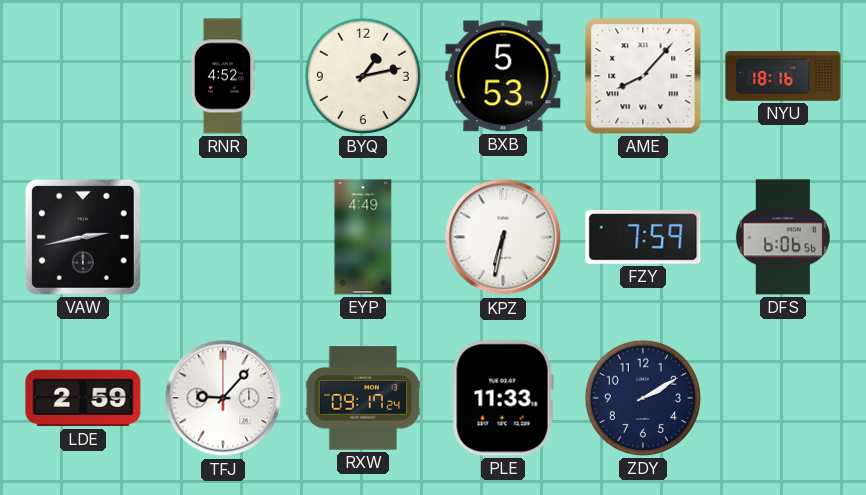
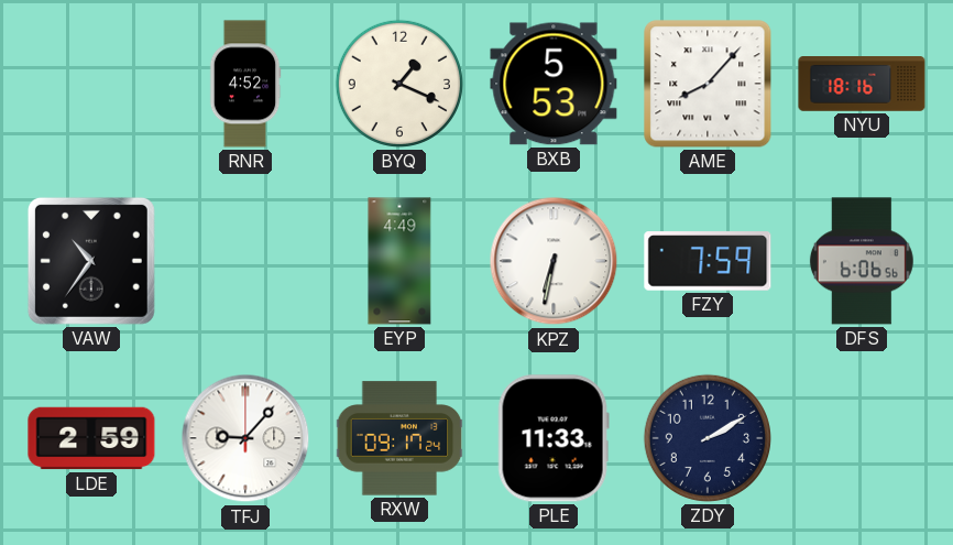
BYQ: 1:13 -> 1:19
VAW: 2:43 -> 10:36
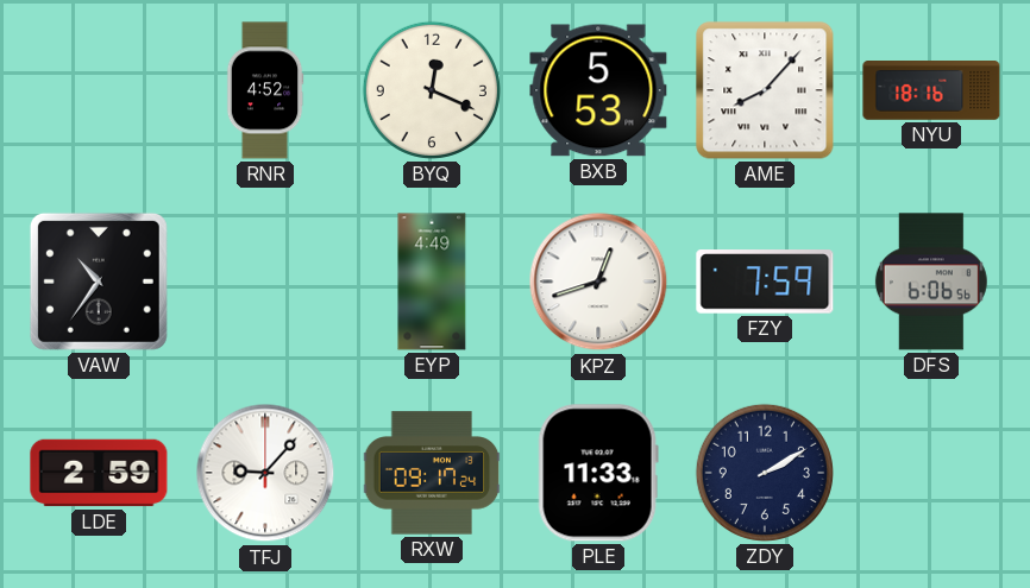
BYQ: 1:19 -> 12:19
KPZ: 6:32 -> 12:42
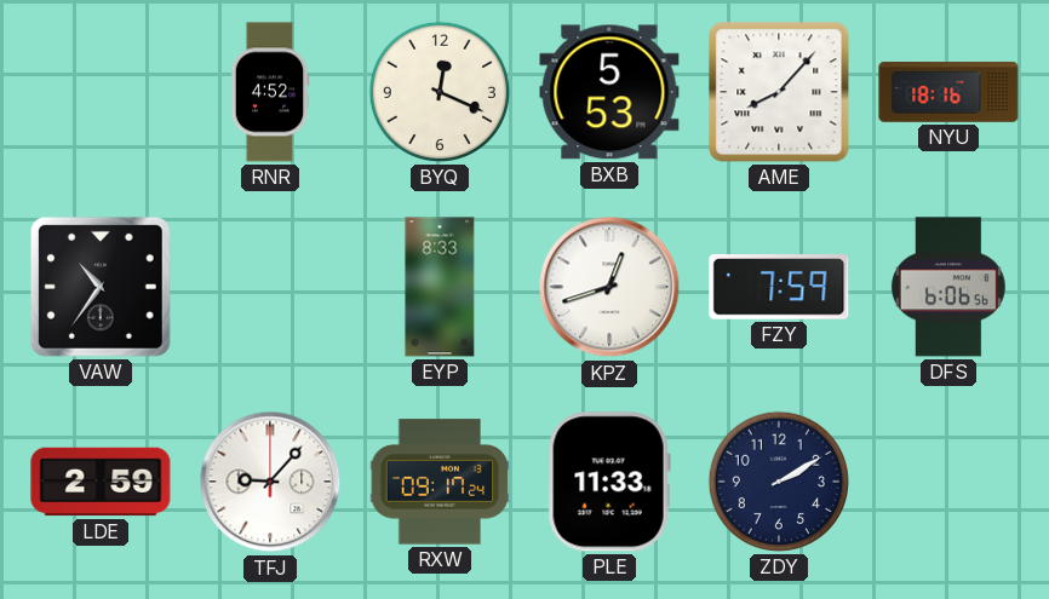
EYP: 4:49 -> 8:33
